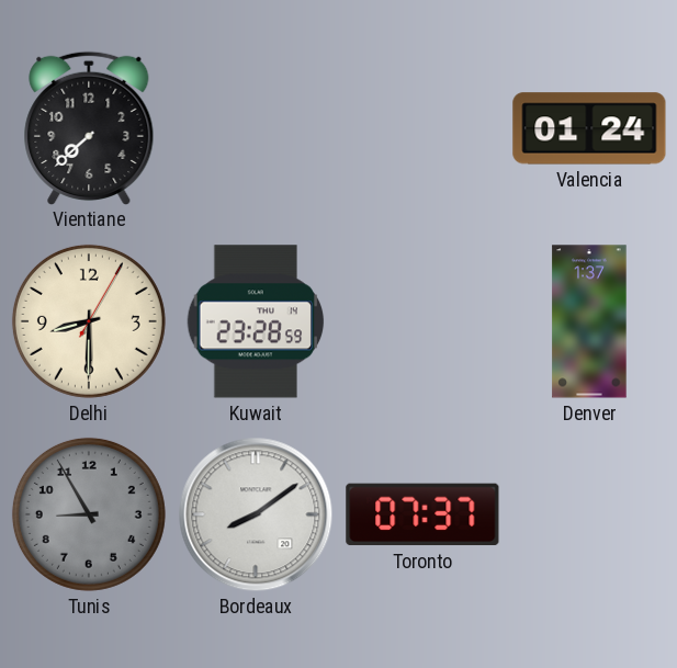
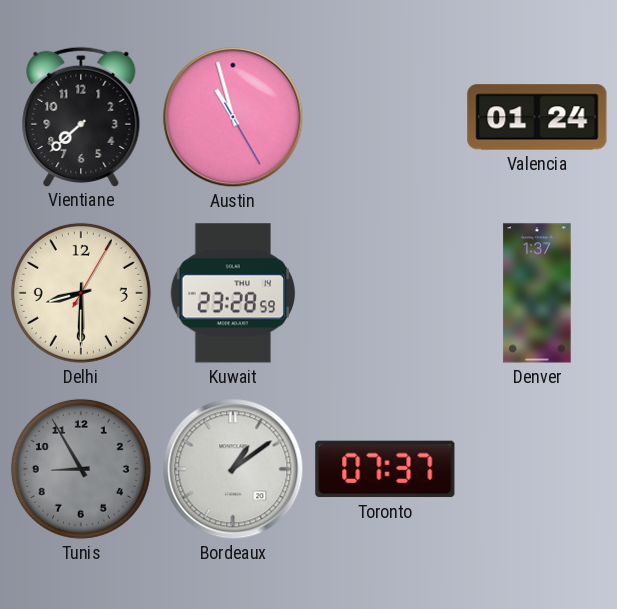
Austin: none -> 10:57
Bordeaux: 8:09 -> 1:09
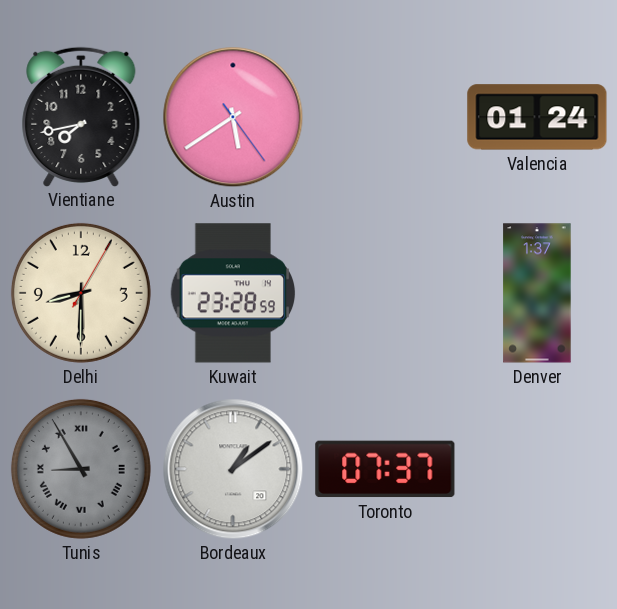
Vientiane: 7:38 -> 7:43
Austin: 10:57 -> 5:39
Tunis numerals: Arabic -> Roman
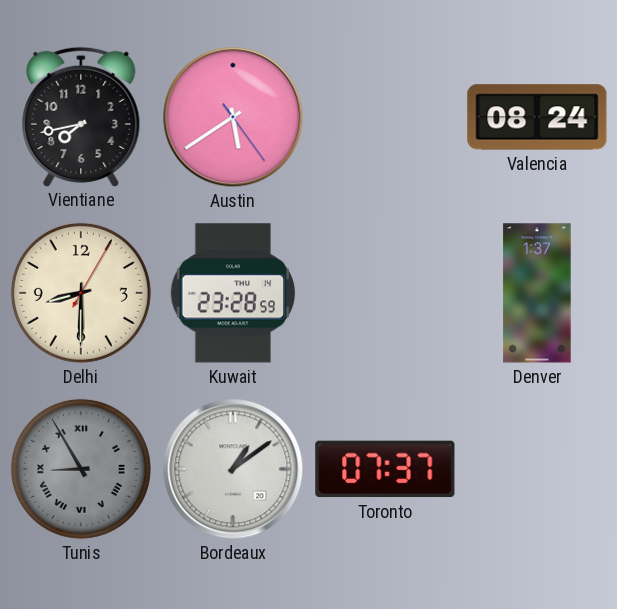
Valencia: 01:24 -> 08:24
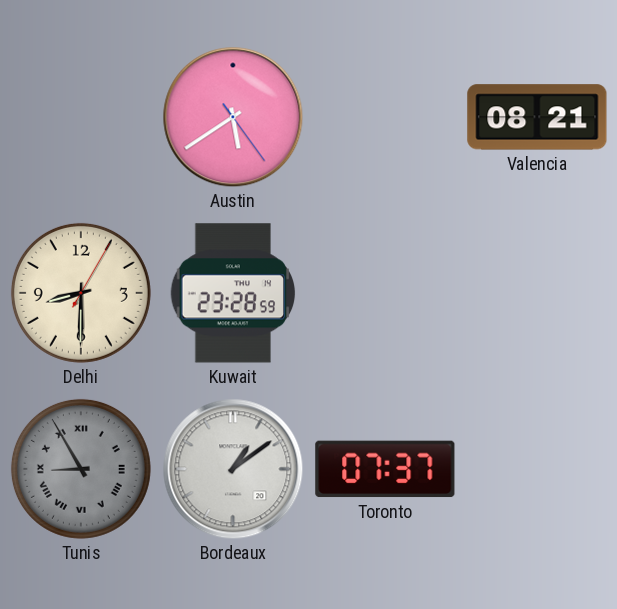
Vientiane: 7:43 -> none
Valencia: 08:24 -> 08:21
Denver: 1:37 -> none
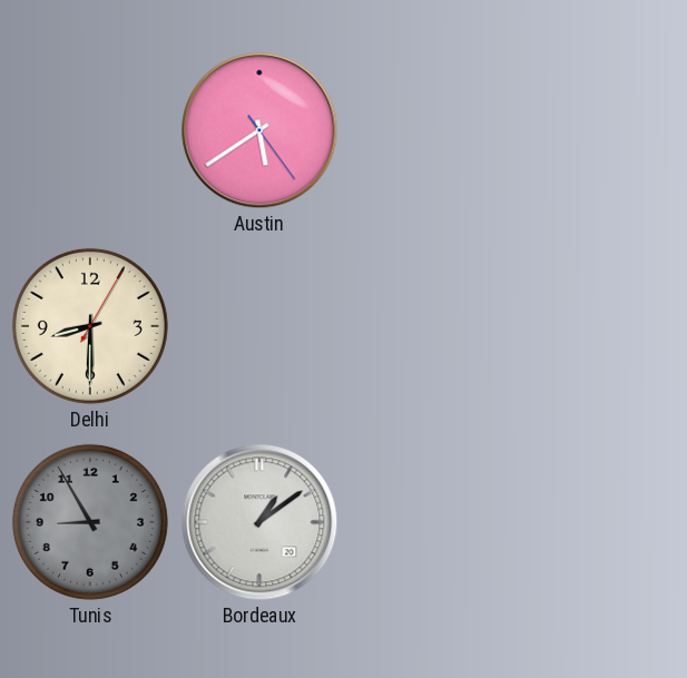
Valencia: 08:21 -> none
Kuwait: 23:28 -> none
Tunis numerals: Roman -> Arabic
Toronto: 07:37 -> none
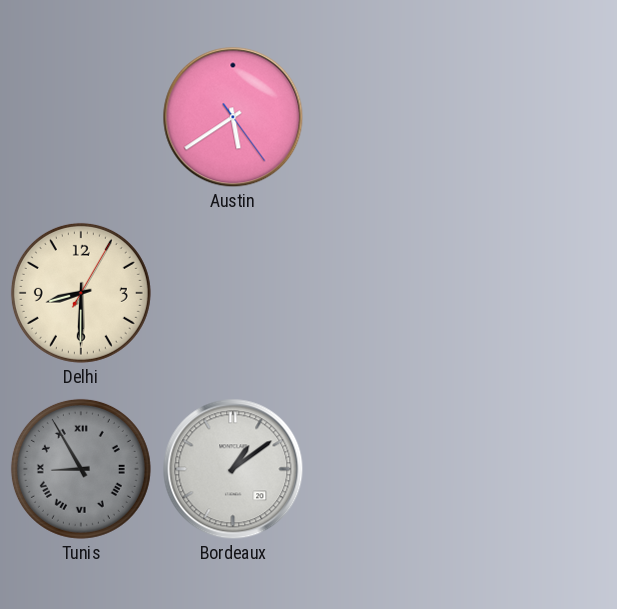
Tunis numerals: Arabic -> Roman
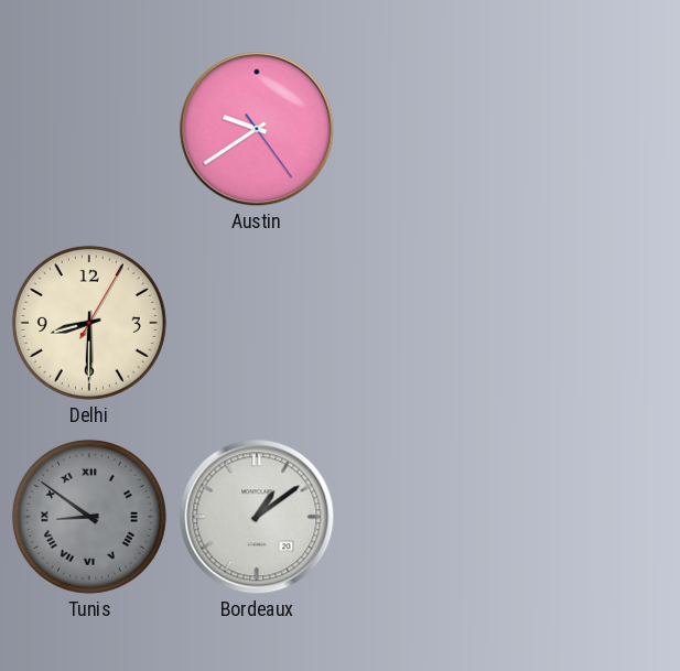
Austin: 5:39 -> 9:39
Tunis: 8:55 -> 8:51
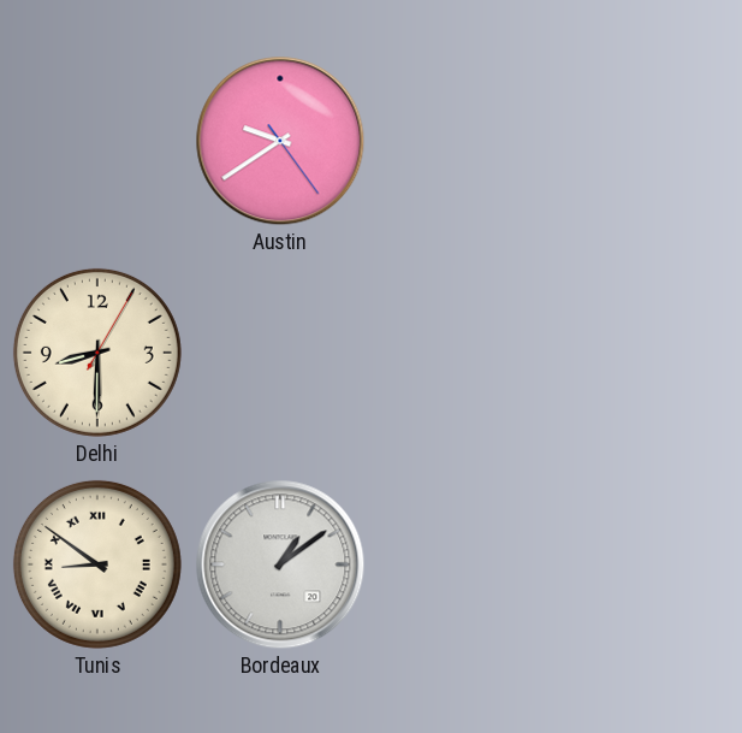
Tunis dial: grey -> cream
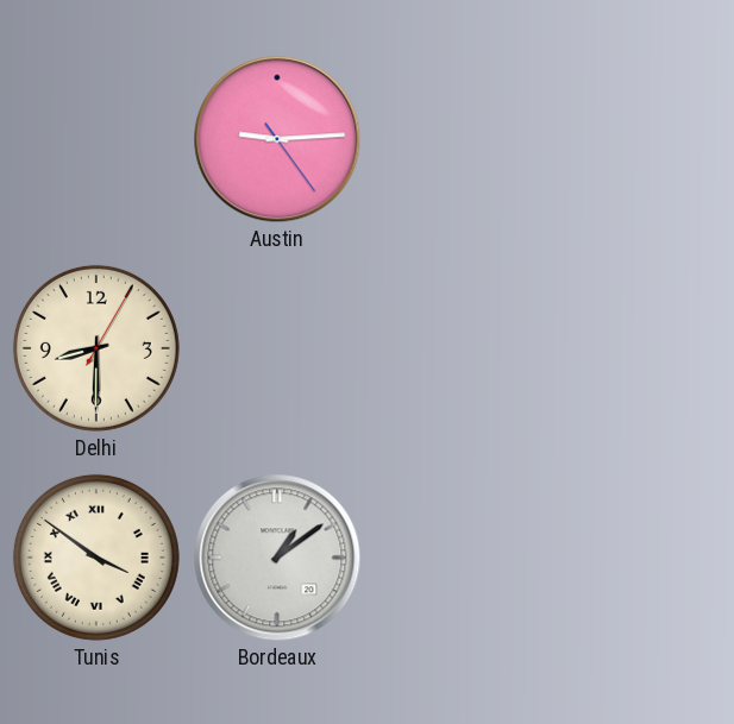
Austin: 9:39 -> 9:14
Tunis: 8:51 -> 3:51
